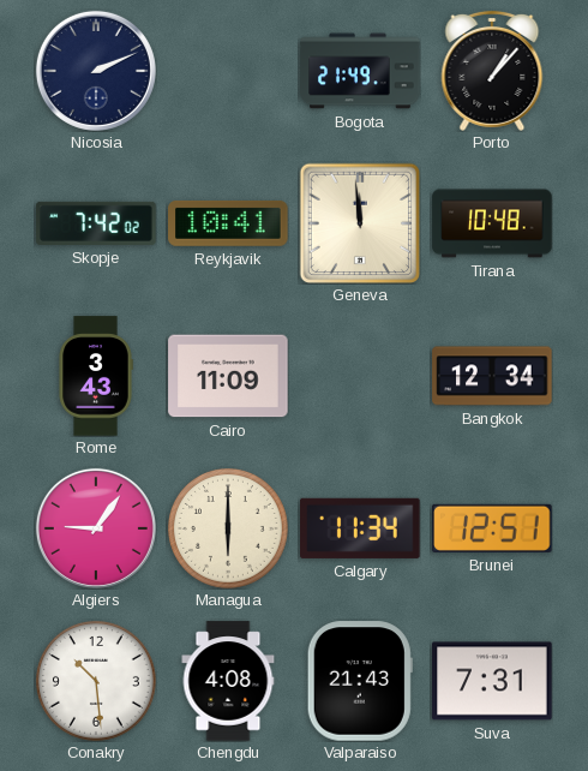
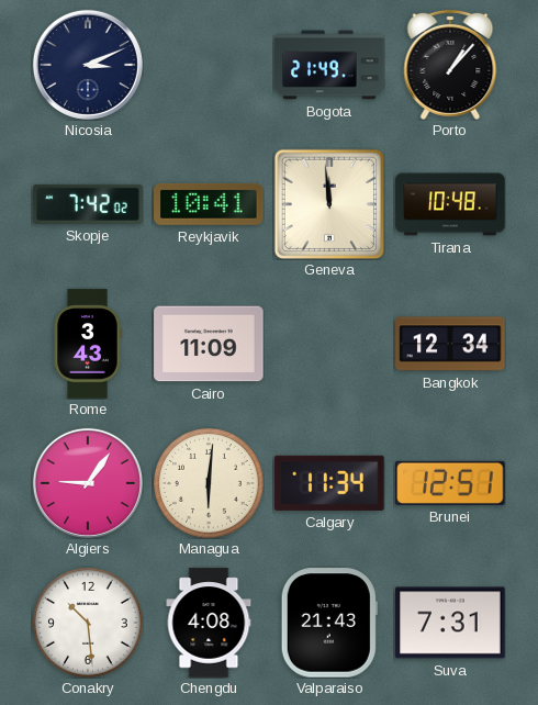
Nicosia: 2:11 -> 3:11
Managua: 6:00 -> 6:01
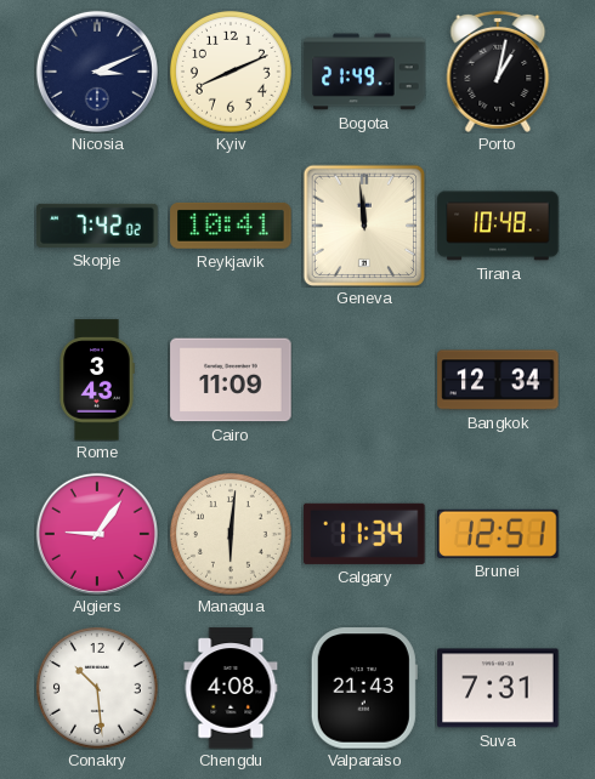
Kyiv: none -> 8:11
Porto: 1:07 -> 1:02
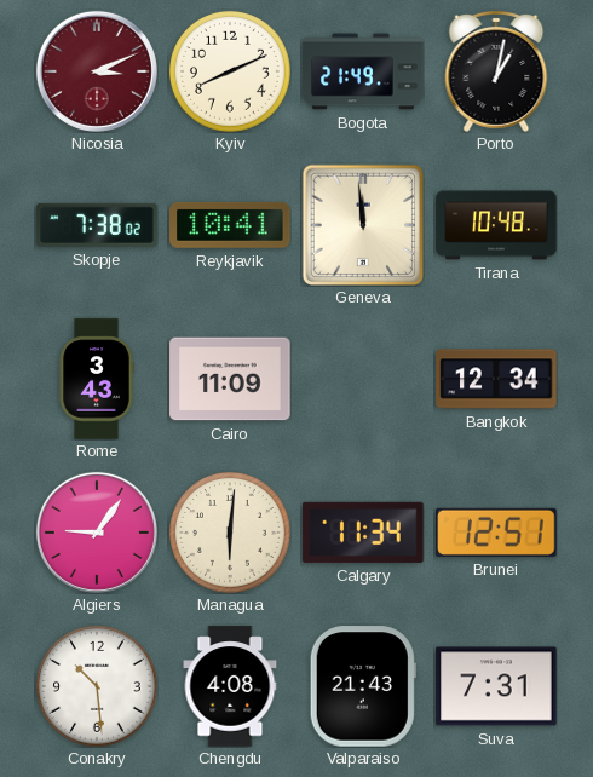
Nicosia dial: navy -> burgundy
Skopje: 7:42 -> 7:38
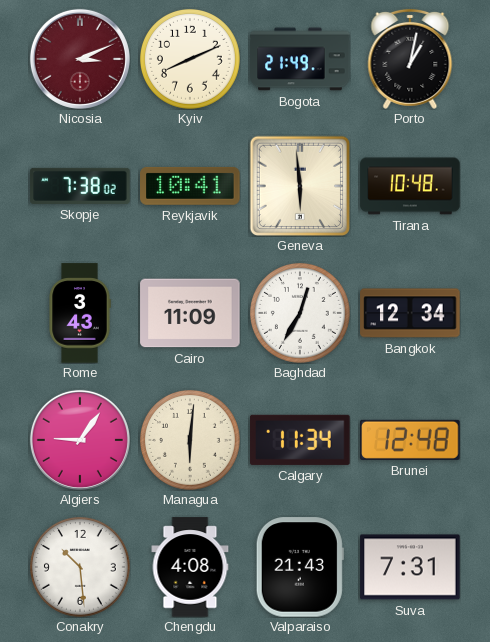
Geneva: 11:59 -> 5:59
Baghdad: none -> 12:35
Brunei: 12:51 -> 12:48
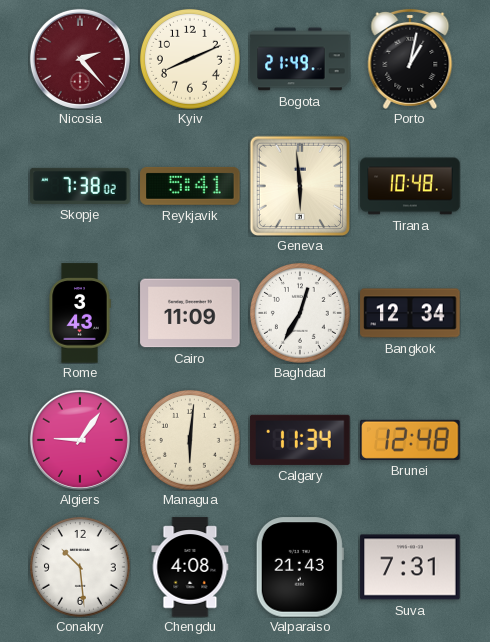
Nicosia: 3:11 -> 2:23
Reykjavik: 10:41 -> 5:41
